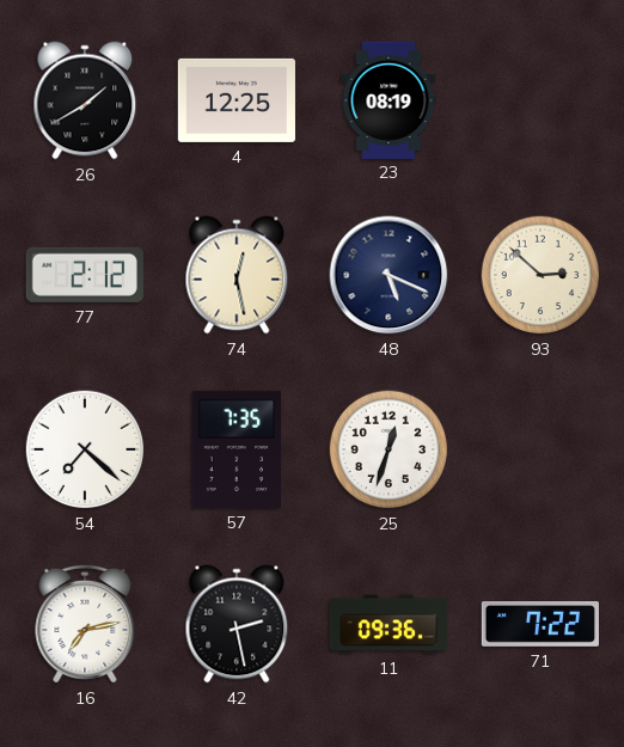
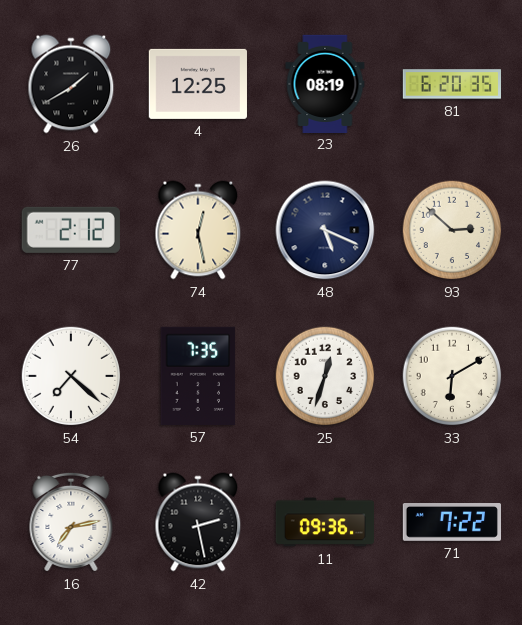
81: none -> 6:20
33: none -> 6:10
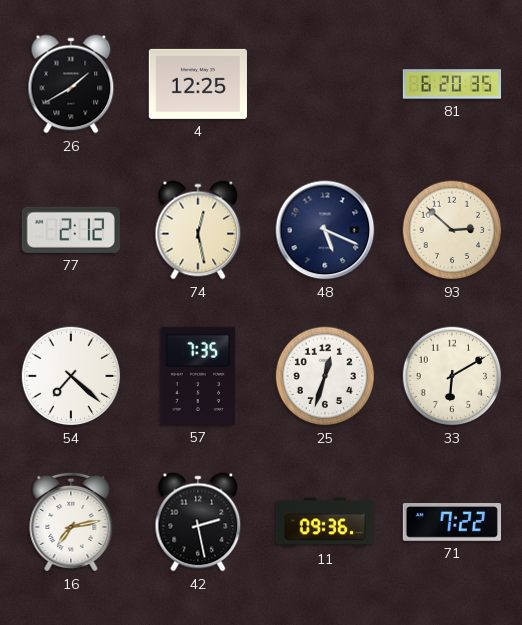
23: 08:19 -> none
